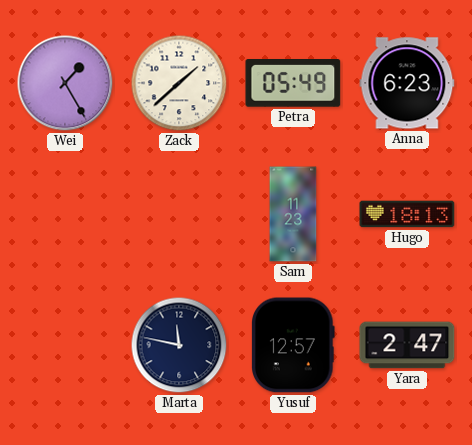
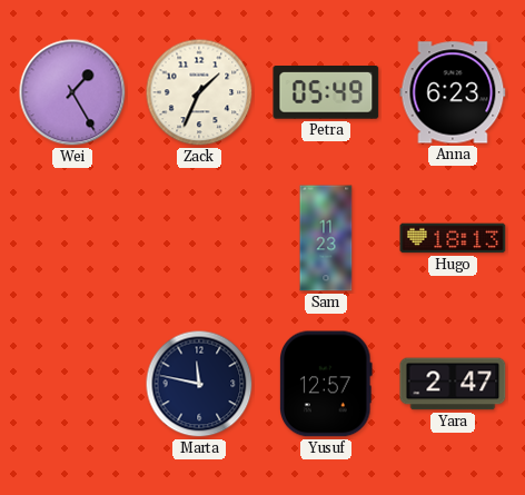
Zack: 1:38 -> 1:34
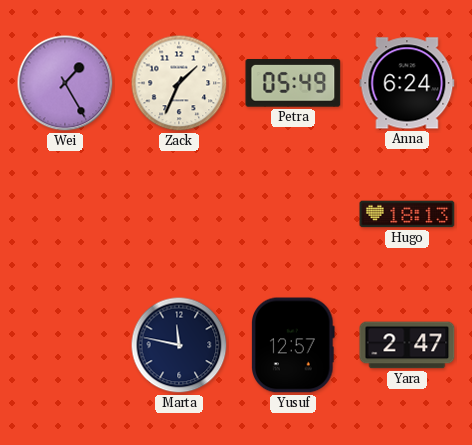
Anna: 6:23 -> 6:24
Sam: 11:23 -> none
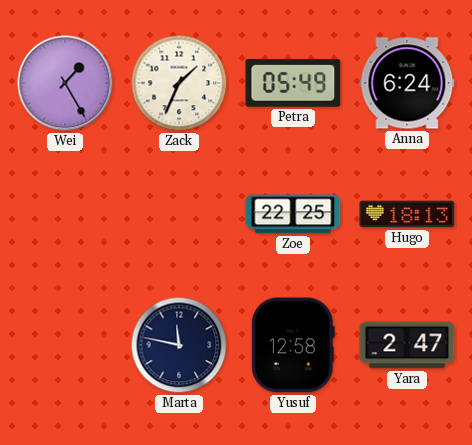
Zoe: none -> 22:25
Yusuf: 12:57 -> 12:58
